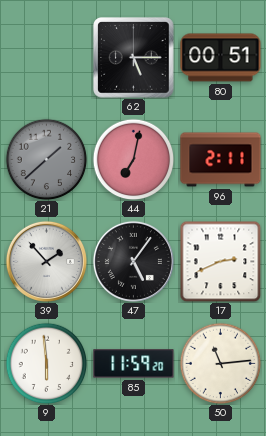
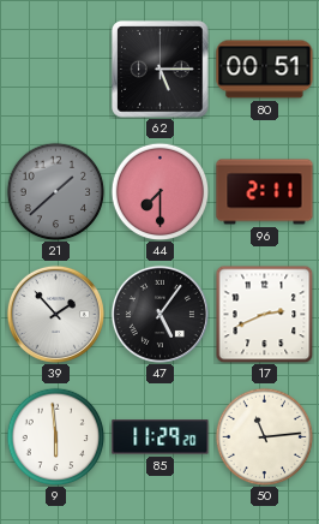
44: 7:02 -> 7:30
85: 11:59 -> 11:29
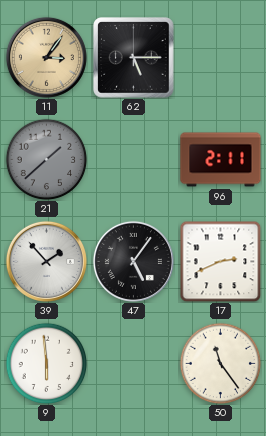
11: none -> 3:06
80: 00:51 -> none
44: 7:30 -> none
85: 11:29 -> none
50: 11:14 -> 11:24
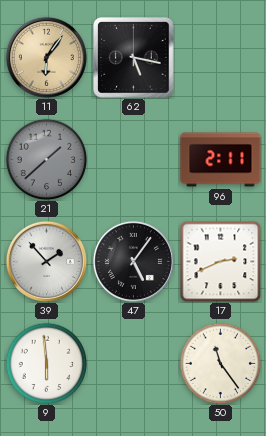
11: 3:06 -> 6:06
62: 5:15 -> 5:17
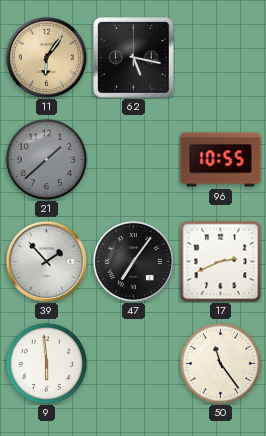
96: 2:11 -> 10:55
47: 5:06 -> 7:06
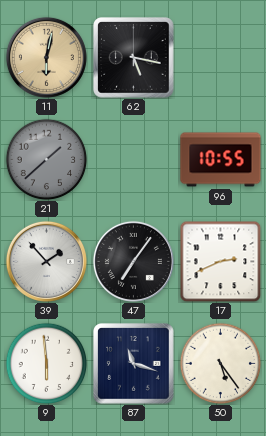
11: 6:06 -> 6:02
87: none -> 11:18
50: 11:24 -> 5:24
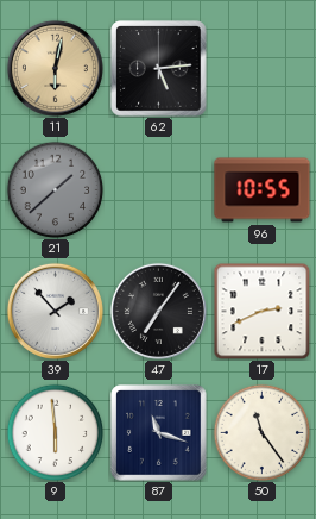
62: 5:17 -> 5:14
50: 5:24 -> 11:24
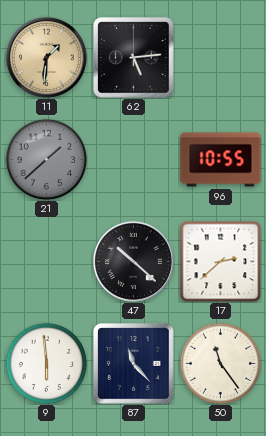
11: 6:02 -> 1:31
39: 1:53 -> none
47: 7:06 -> 10:22
17: 2:41 -> 2:38
87: 11:18 -> 11:23
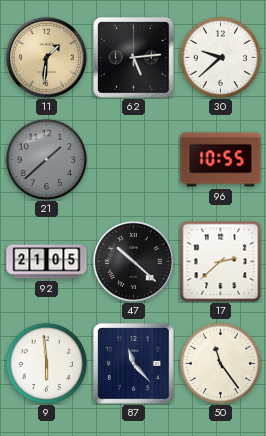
30: none -> 9:38
92: none -> 21:05
